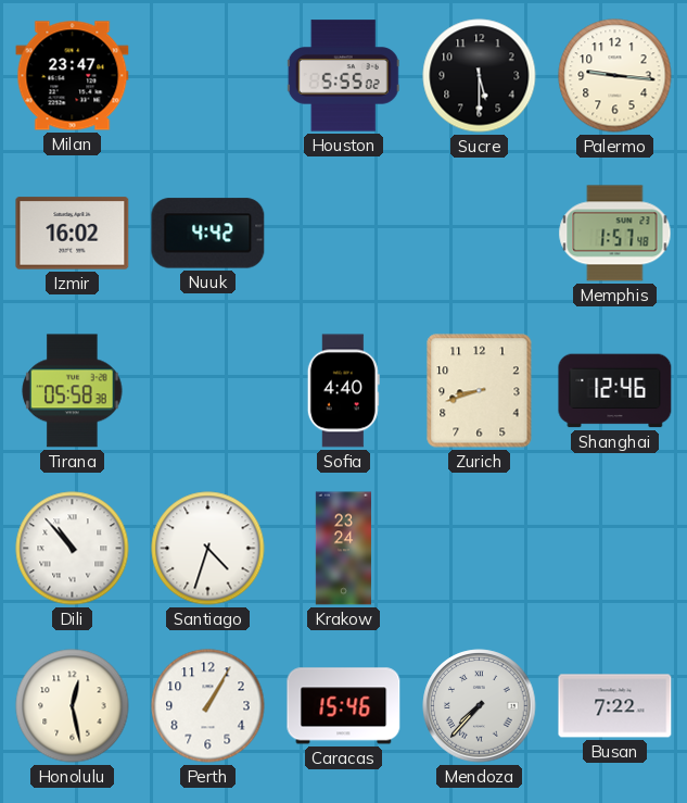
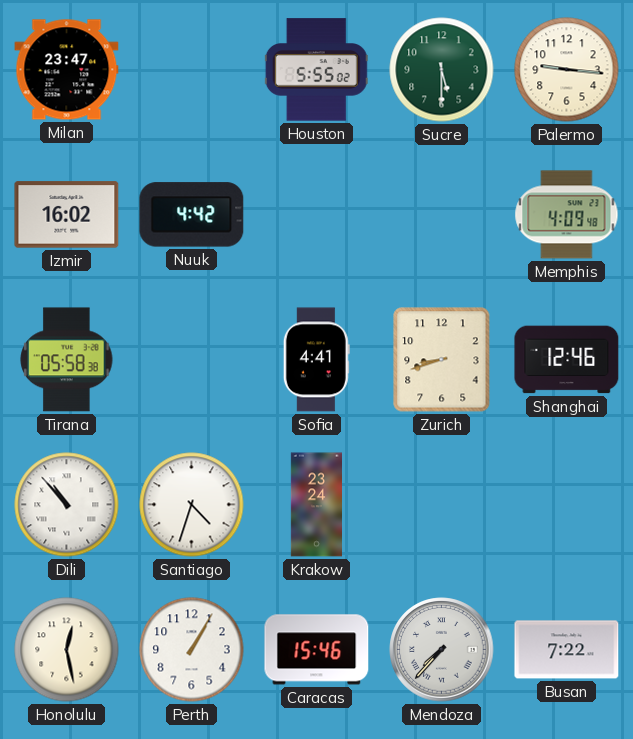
Sucre dial: black -> green
Memphis: 1:57 -> 4:09
Sofia: 4:40 -> 4:41
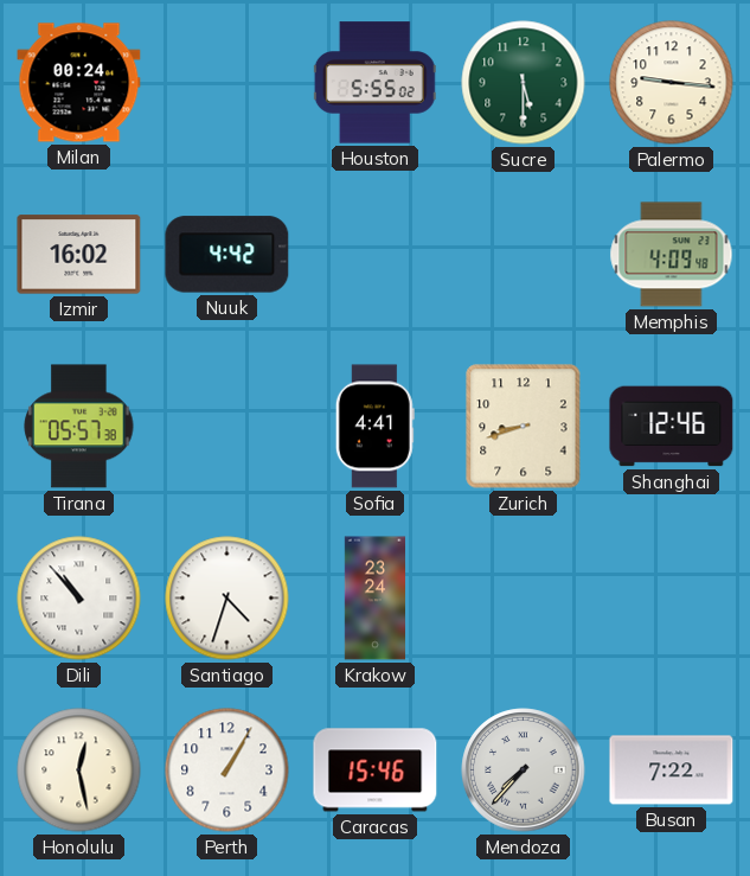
Milan: 23:47 -> 00:24
Tirana: 05:58 -> 05:57
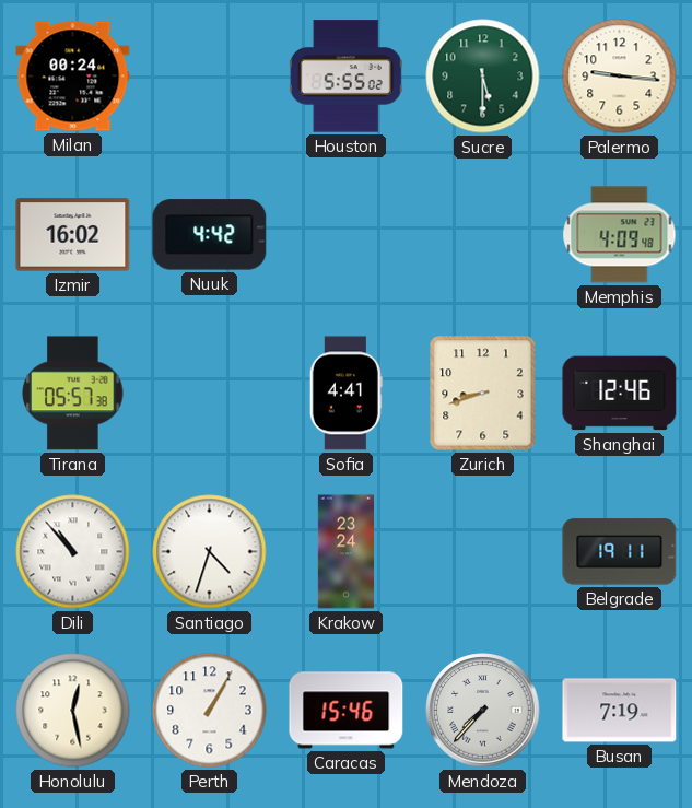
Belgrade: none -> 19:11
Busan: 7:22 -> 7:19
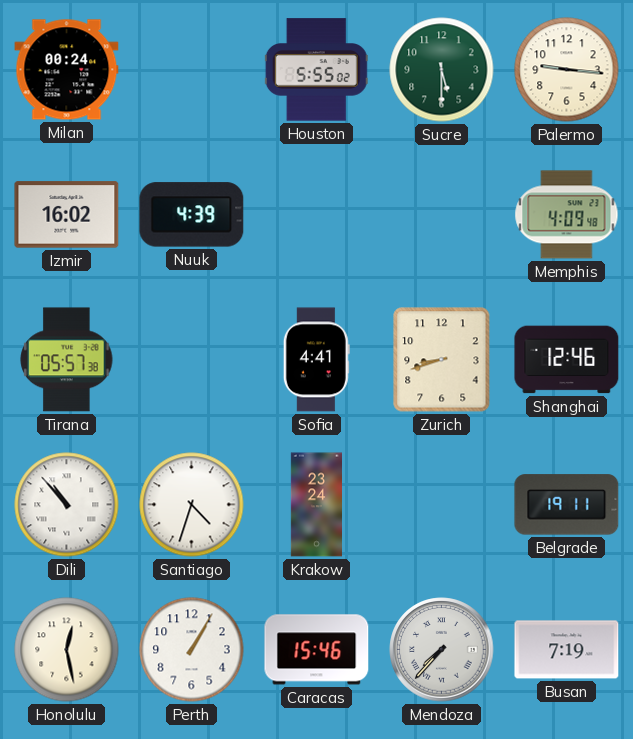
Nuuk: 4:42 -> 4:39
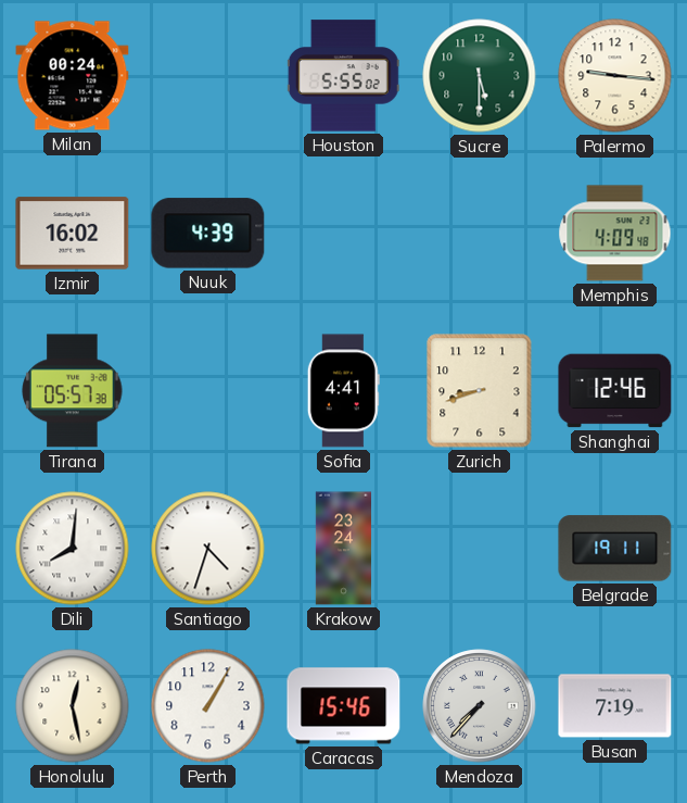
Dili: 10:53 -> 8:01
